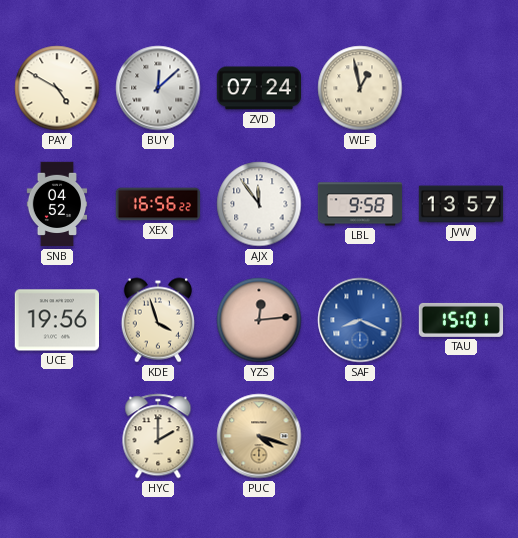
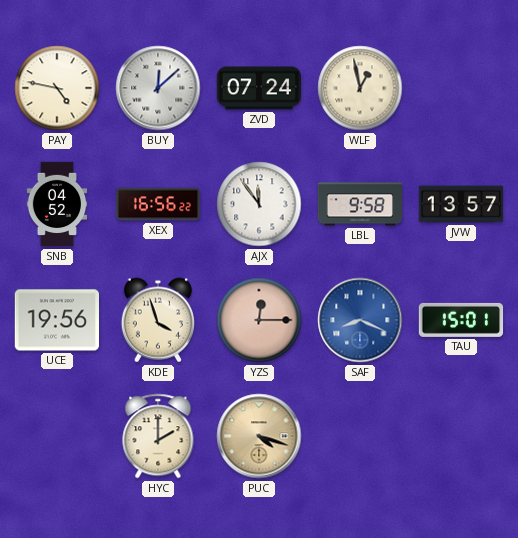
PAY: 4:50 -> 4:47
YZS: 12:14 -> 12:15
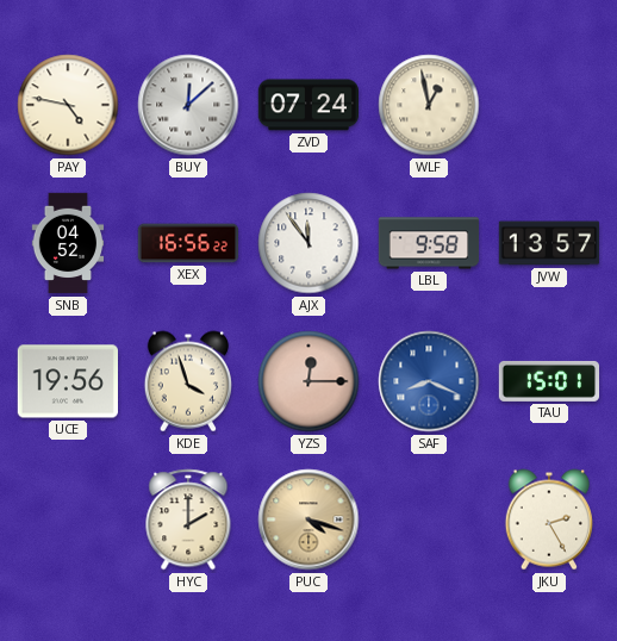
JKU: none -> 2:25
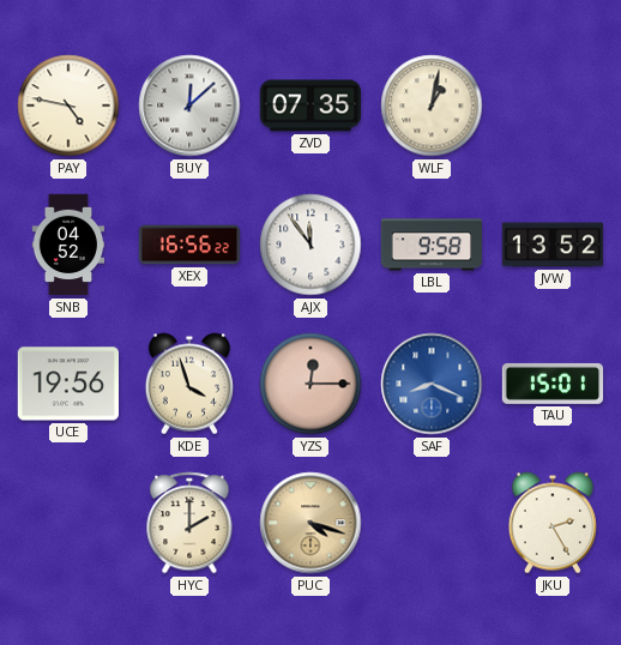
ZVD: 07:24 -> 07:35
WLF: 12:58 -> 1:02
JVW: 13:57 -> 13:52
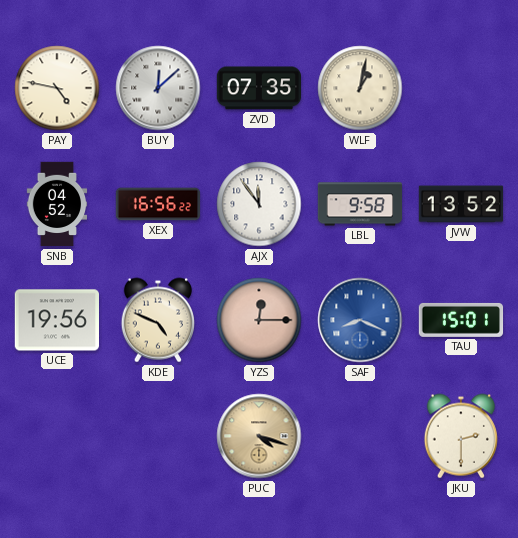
KDE: 3:57 -> 4:49
HYC: 2:00 -> none
JKU: 2:25 -> 2:30
